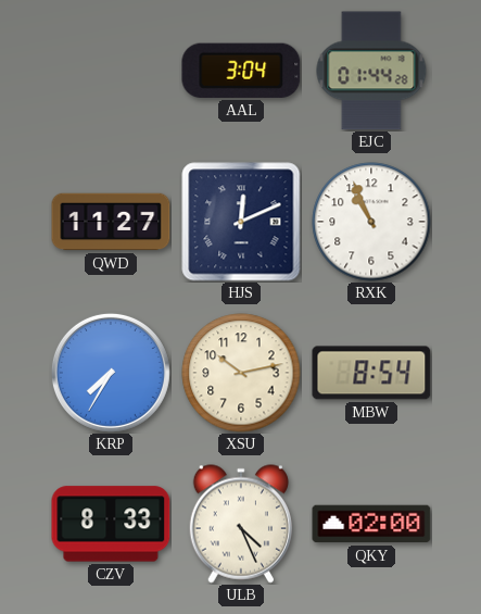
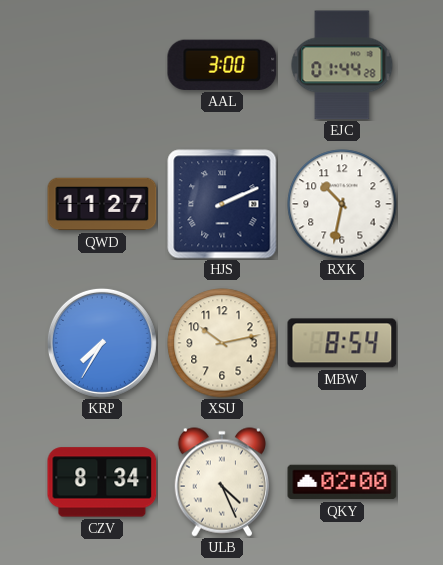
AAL: 3:04 -> 3:00
HJS: 12:11 -> 2:11
RXK: 10:56 -> 10:32
CZV: 8:33 -> 8:34
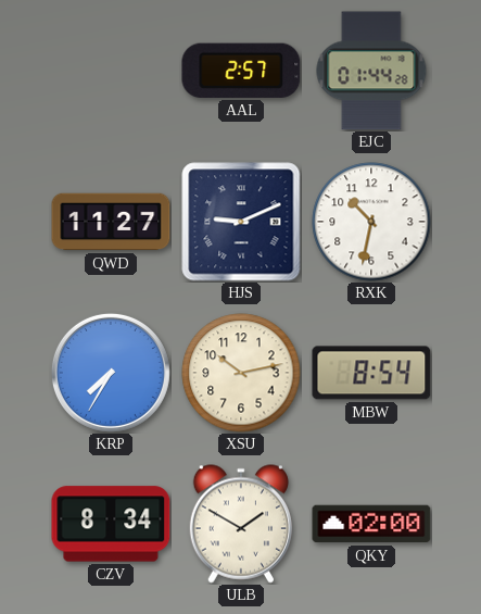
AAL: 3:00 -> 2:57
HJS: 2:11 -> 9:11
ULB: 4:26 -> 1:50
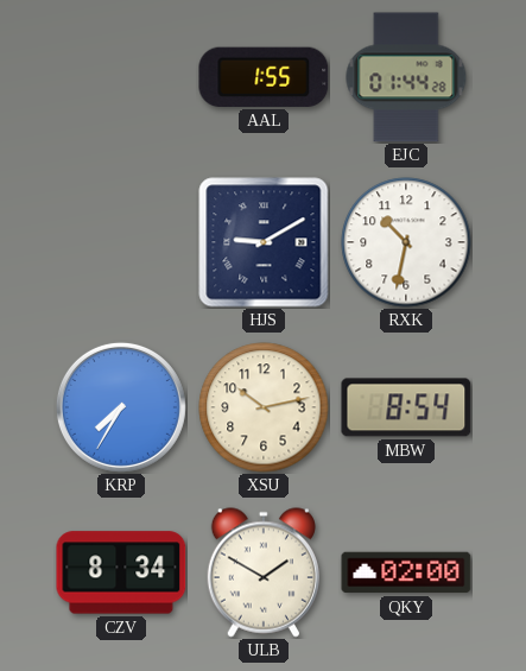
AAL: 2:57 -> 1:55
QWD: 11:27 -> none
HJS: 9:11 -> 9:10
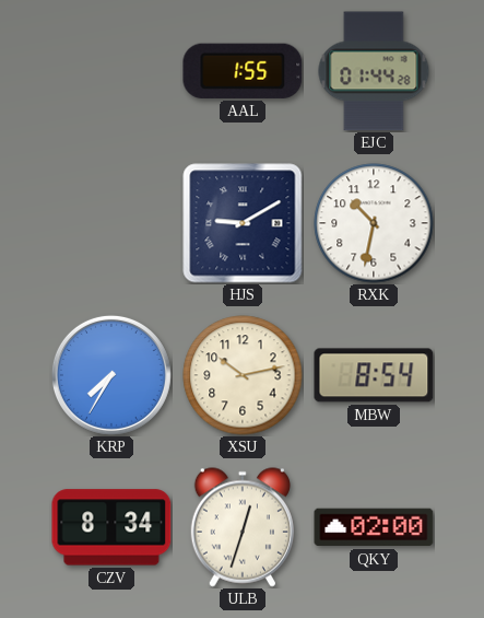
ULB: 1:50 -> 12:33
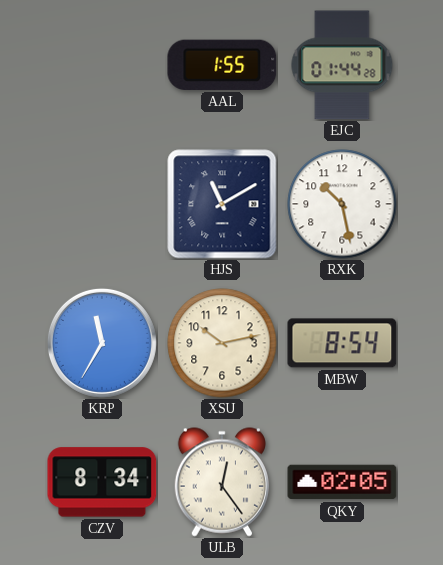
HJS: 9:10 -> 11:10
RXK: 10:32 -> 10:28
KRP: 7:35 -> 11:35
ULB: 12:33 -> 12:24
QKY: 02:00 -> 02:05
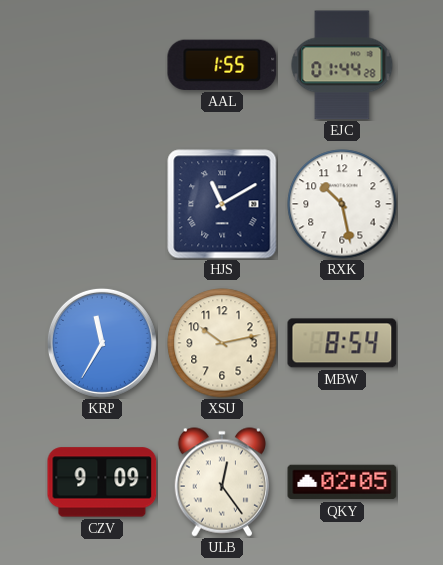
CZV: 8:34 -> 9:09
